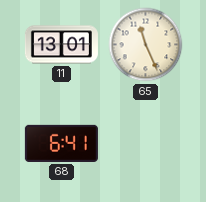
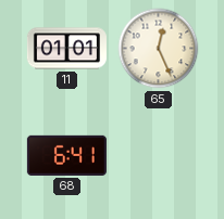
11: 13:01 -> 01:01
65: 11:26 -> 12:26
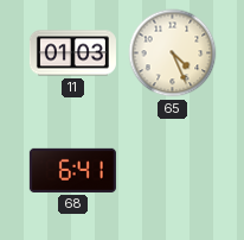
11: 01:01 -> 01:03
65: 12:26 -> 4:26
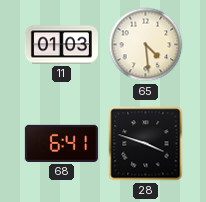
65: 4:26 -> 4:29
28: none -> 3:48
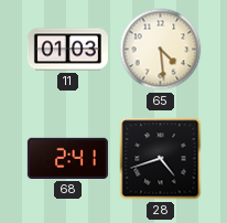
68: 6:41 -> 2:41
28: 3:48 -> 4:42
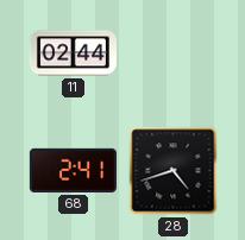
11: 01:03 -> 02:44
65: 4:29 -> none
